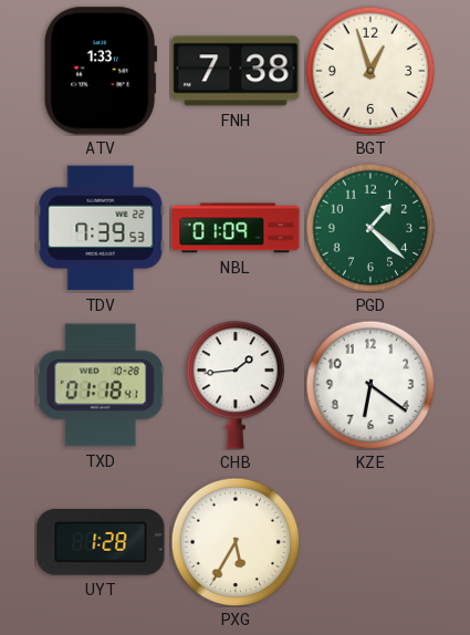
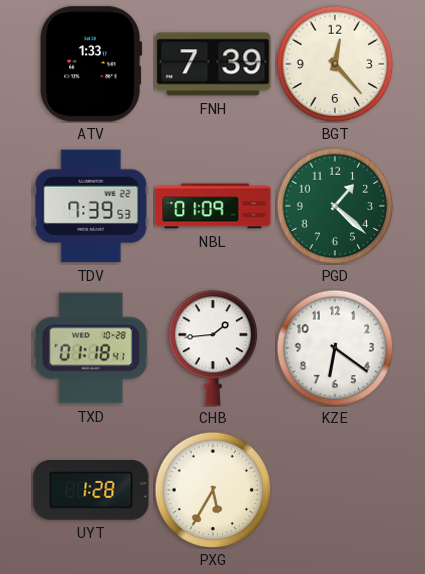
FNH: 7:38 -> 7:39
BGT: 12:57 -> 12:23
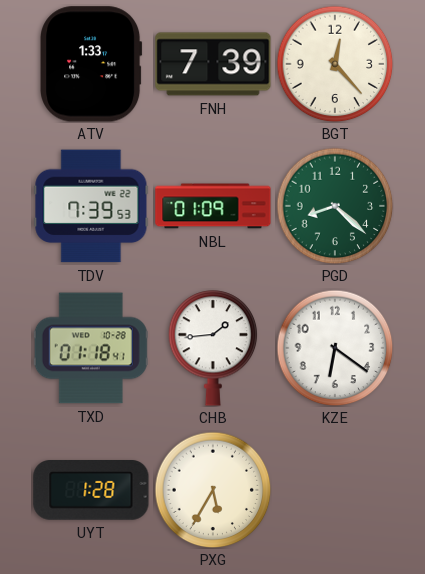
PGD: 1:22 -> 8:22
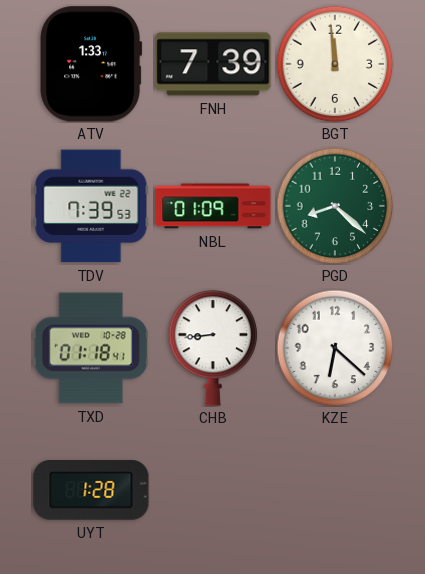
BGT: 12:23 -> 11:59
CHB: 1:44 -> 8:44
KZE: 6:21 -> 6:22
PXG: 5:35 -> none
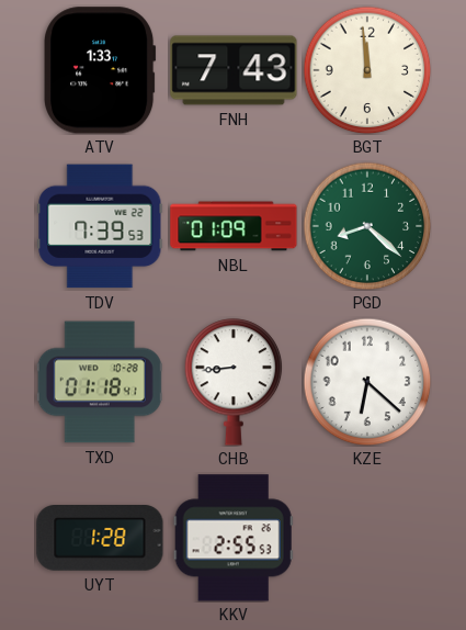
FNH: 7:39 -> 7:43
KKV: none -> 2:55
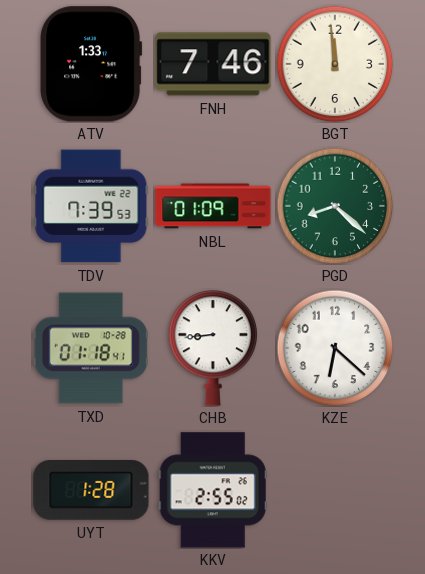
FNH: 7:43 -> 7:46
KKV: 2:55:53 -> 2:55:02
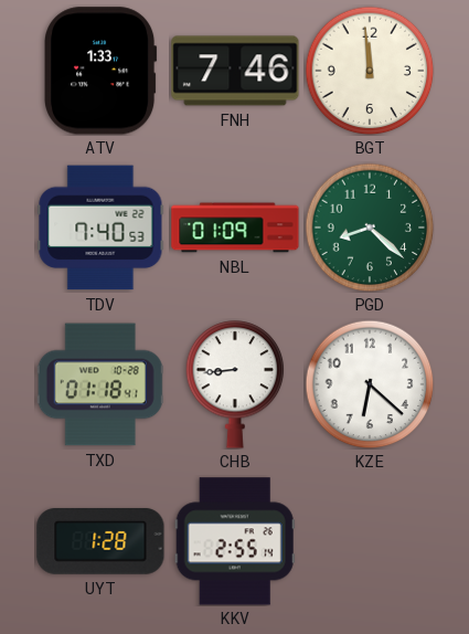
TDV: 7:39 -> 7:40
KKV: 2:55:02 -> 2:55:14
